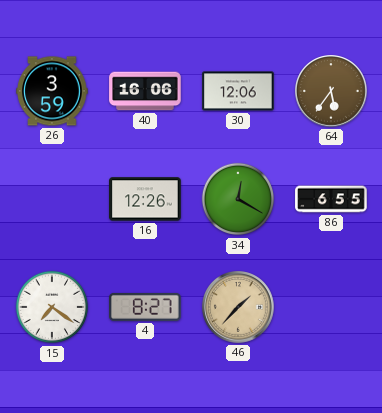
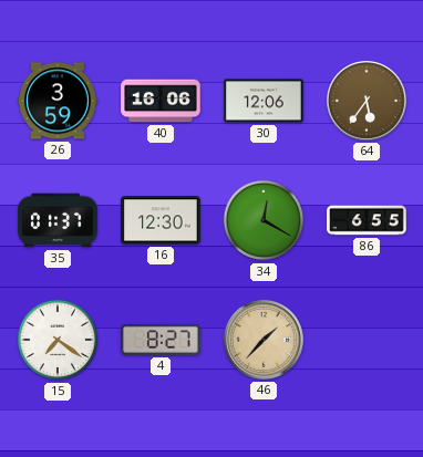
35: none -> 01:37
16: 12:26 -> 12:30
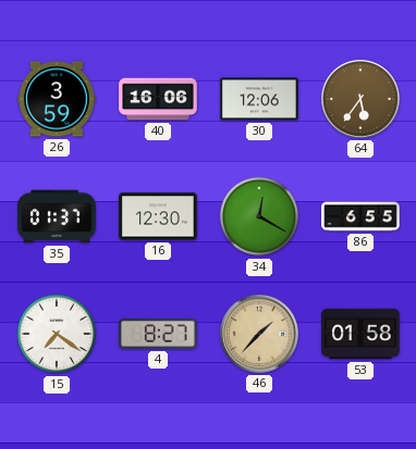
53: none -> 01:58
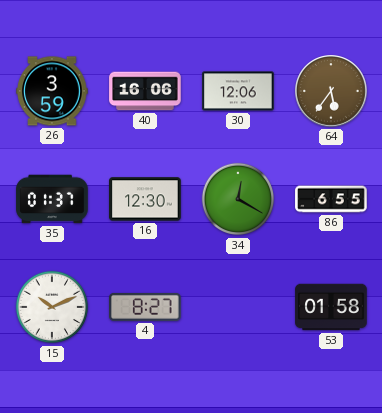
15: 7:21 -> 10:11
46: 1:37 -> none
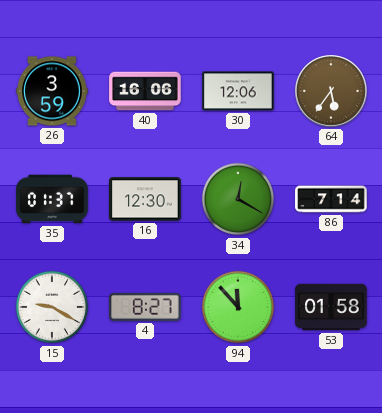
86: 6:55 -> 7:14
15: 10:11 -> 9:20
94: none -> 11:53
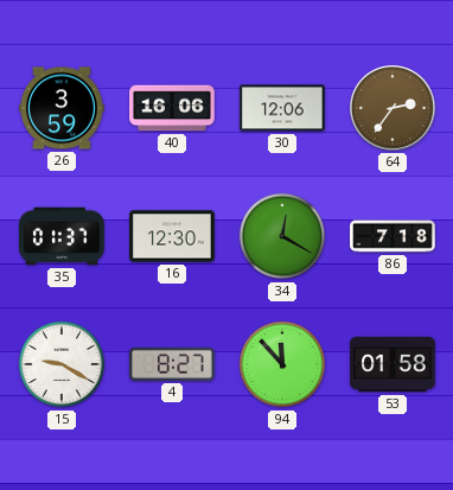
64: 5:36 -> 2:36
86: 7:14 -> 7:18
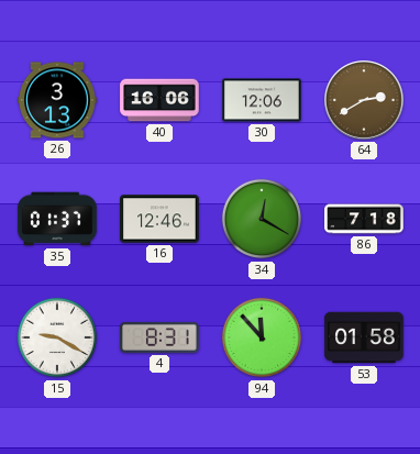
26: 3:59 -> 3:13
64: 2:36 -> 2:40
16: 12:30 -> 12:46
4: 8:27 -> 8:31
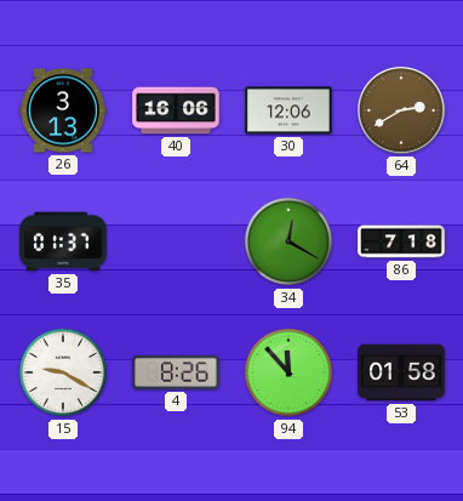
16: 12:46 -> none
4: 8:31 -> 8:26
